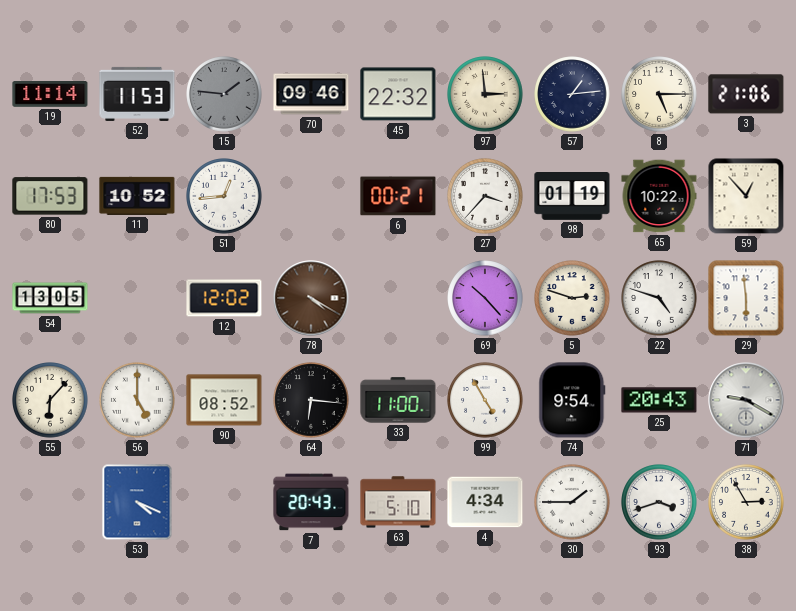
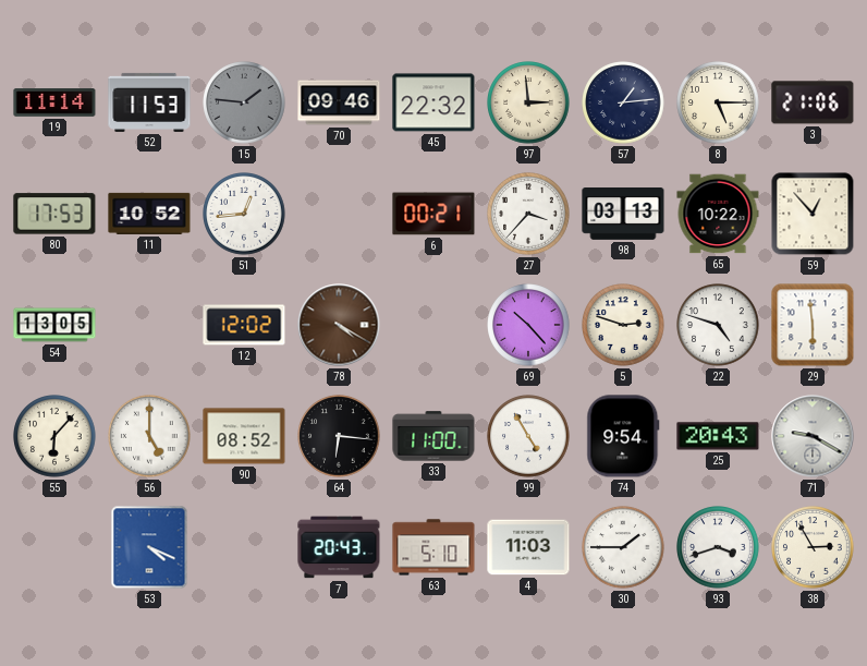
98: 01:19 -> 03:13
4: 4:34 -> 11:03
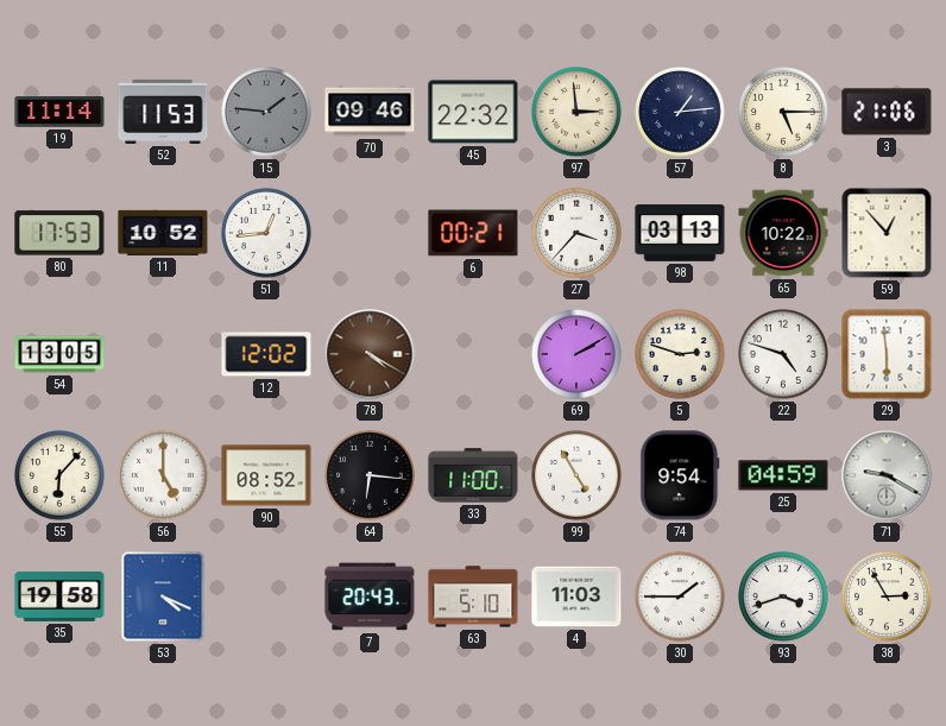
69: 10:23 -> 2:10
25: 20:43 -> 04:59
35: none -> 19:58
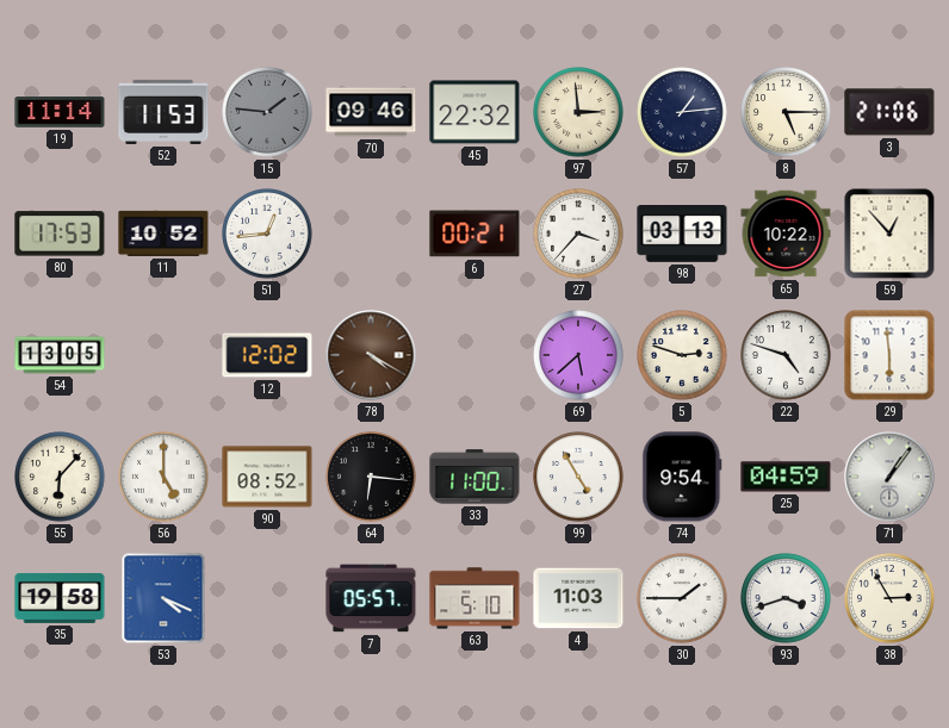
69: 2:10 -> 5:38
71: 9:20 -> 1:06
7: 20:43 -> 05:57
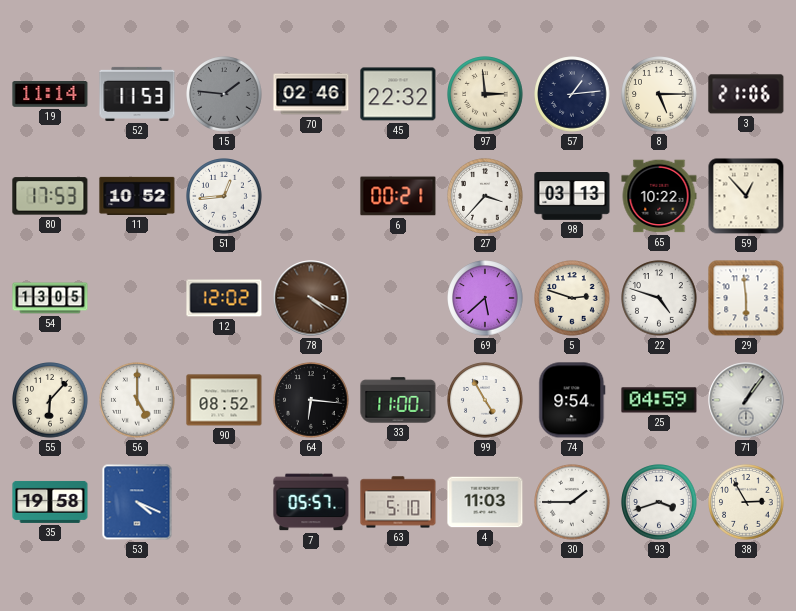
70: 09:46 -> 02:46
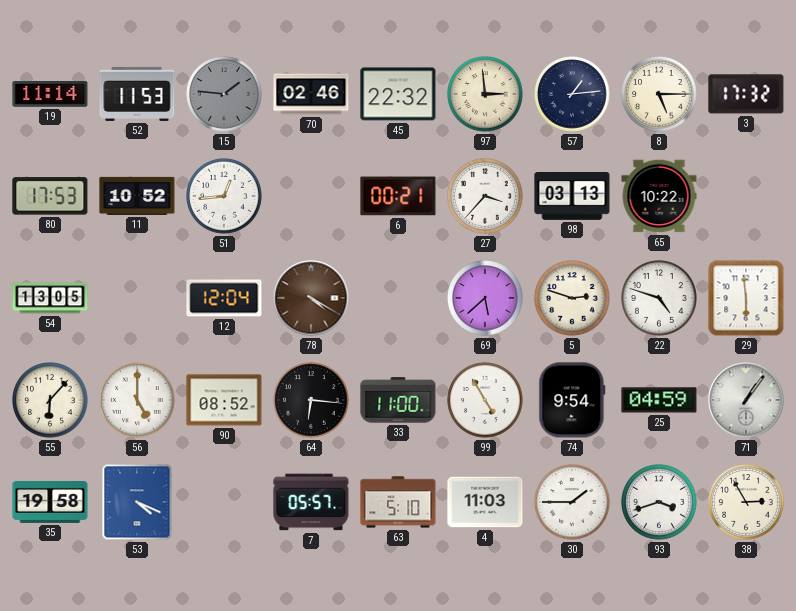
3: 21:06 -> 17:32
59: 12:53 -> none
12: 12:02 -> 12:04
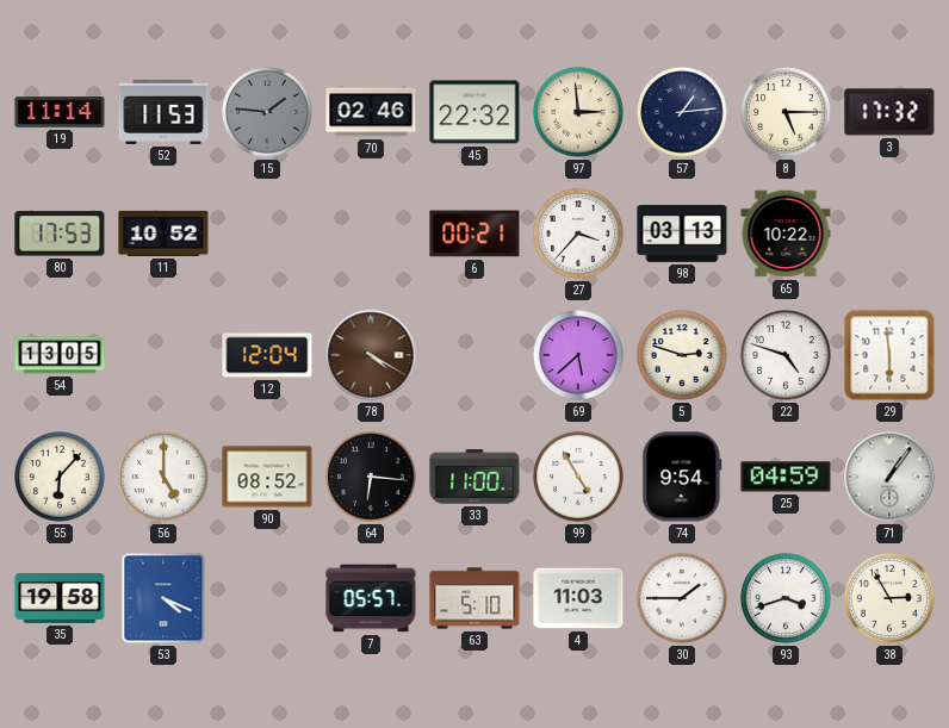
51: 12:44 -> none
